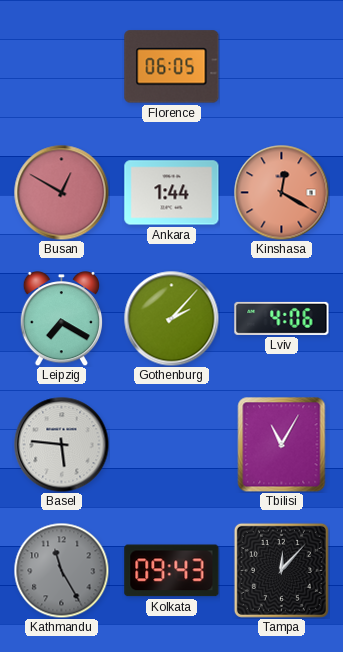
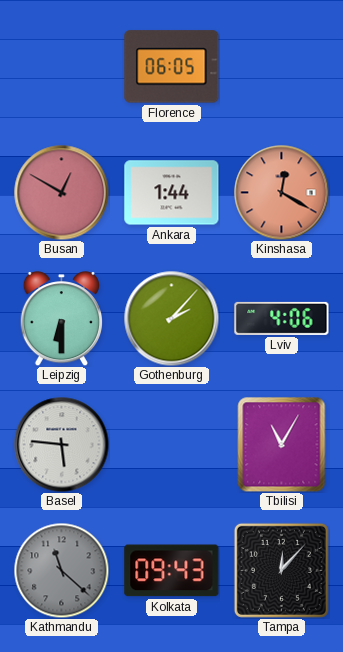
Leipzig: 7:20 -> 6:30
Kathmandu: 11:25 -> 11:22
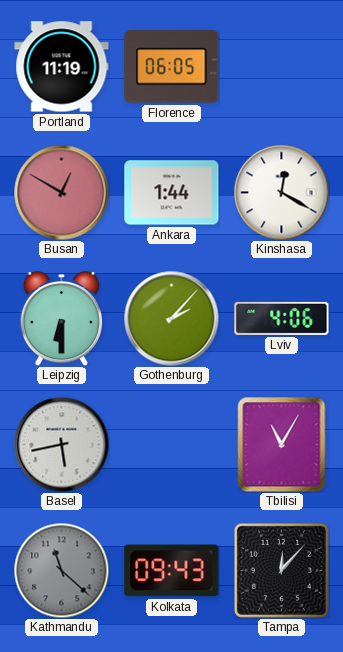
Portland: none -> 11:19
Kinshasa dial: salmon -> white
Basel: 5:46 -> 5:43
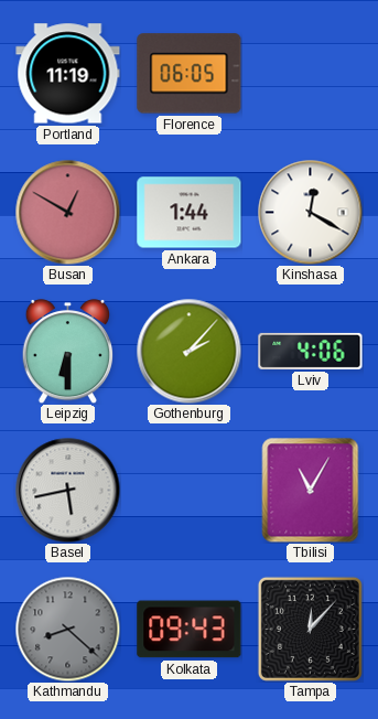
Kathmandu: 11:22 -> 8:22
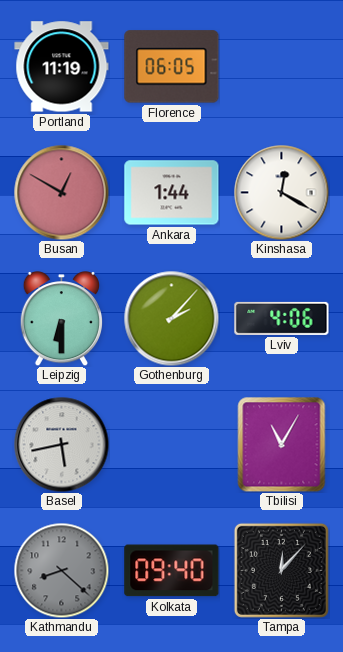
Kolkata: 09:43 -> 09:40
